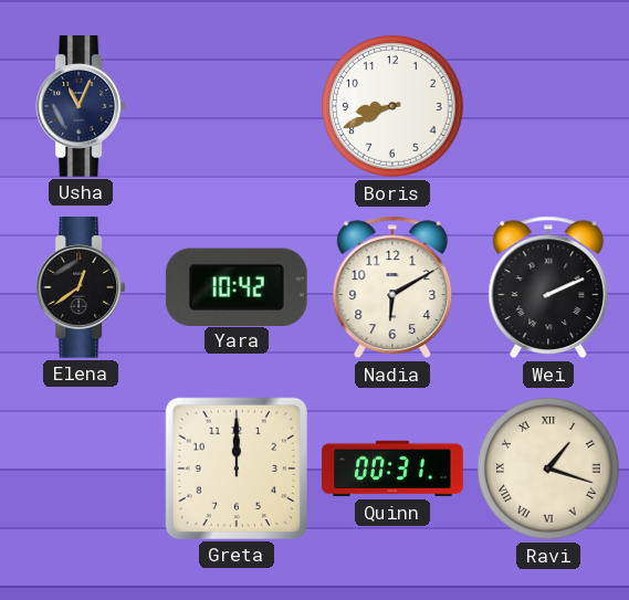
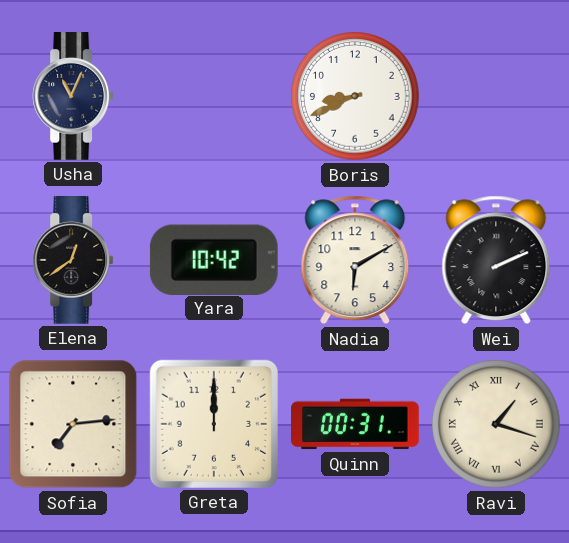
Sofia: none -> 7:14
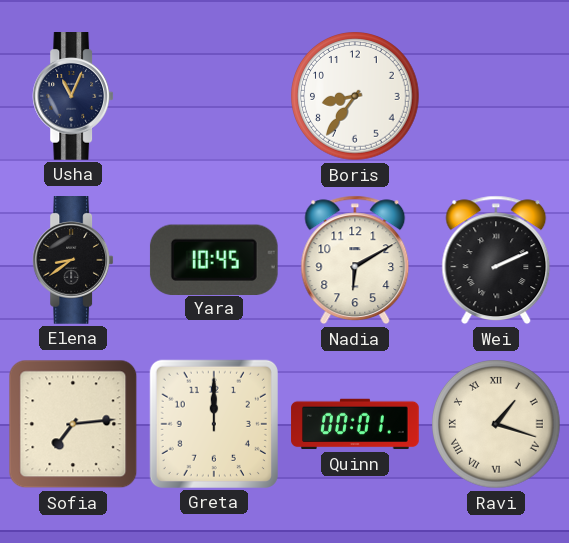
Boris: 8:41 -> 8:36
Elena: 12:39 -> 8:39
Yara: 10:42 -> 10:45
Quinn: 00:31 -> 00:01
